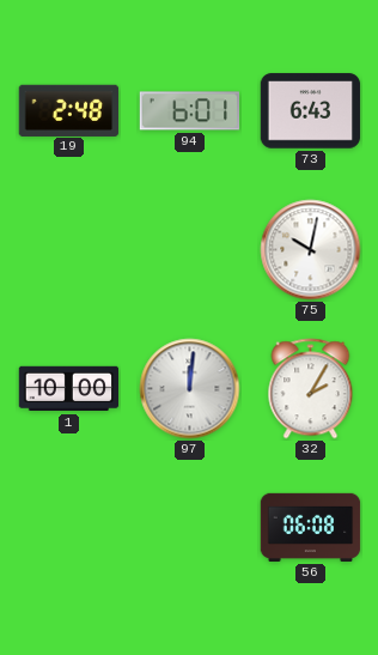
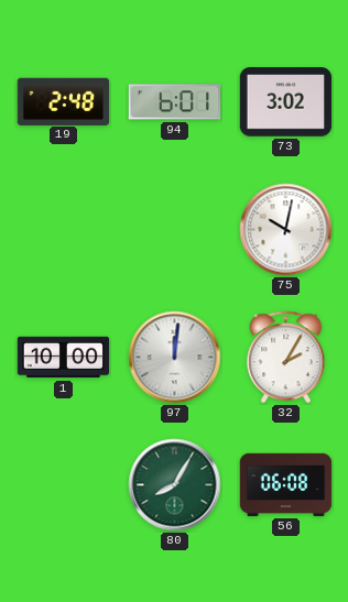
73: 6:43 -> 3:02
80: none -> 8:05
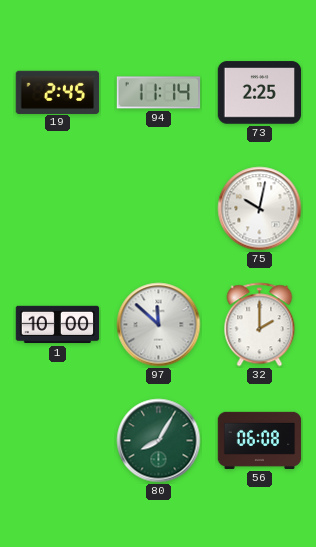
19: 2:48 -> 2:45
94: 6:01 -> 11:14
73: 3:02 -> 2:25
97: 12:01 -> 11:52
32: 2:05 -> 2:00
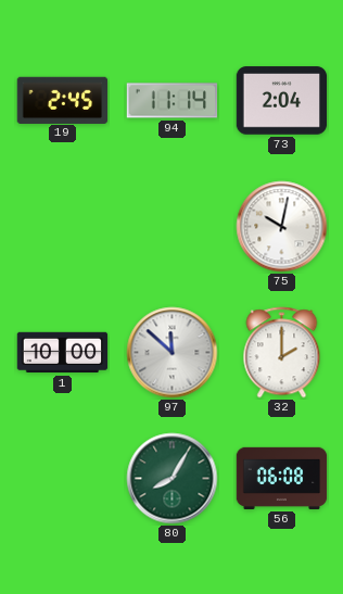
73: 2:25 -> 2:04
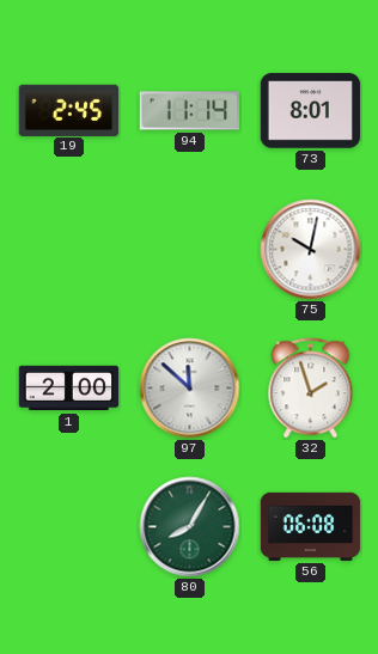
73: 2:04 -> 8:01
1: 10:00 -> 2:00
32: 2:00 -> 1:57
